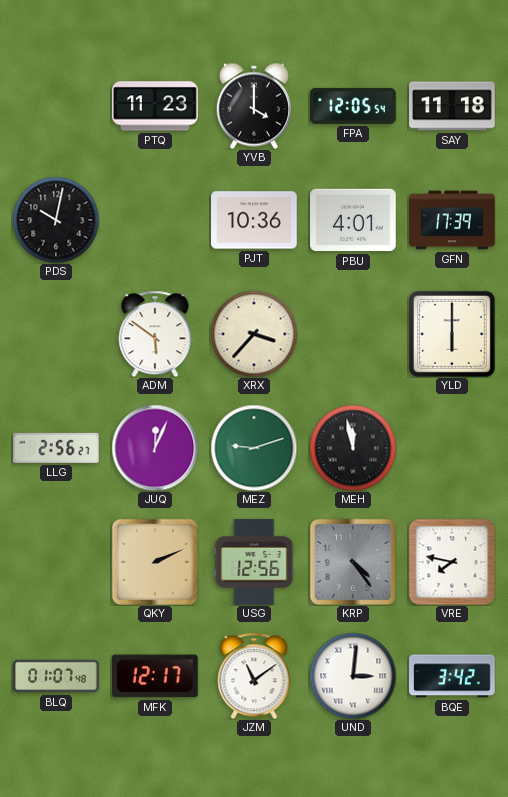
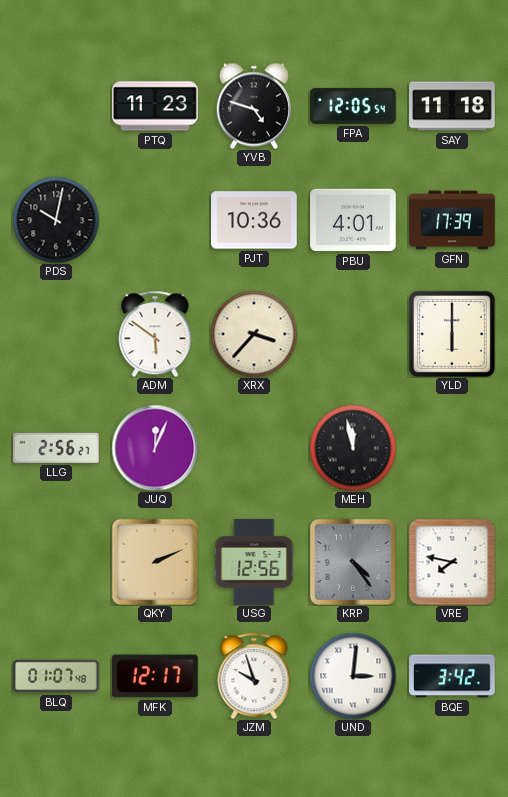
YVB: 4:00 -> 4:48
MEZ: 9:12 -> none
JZM: 11:09 -> 9:57
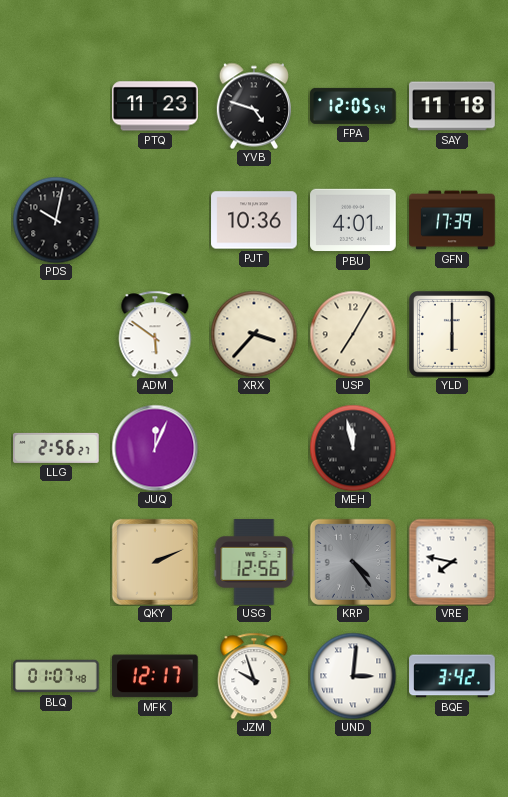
USP: none -> 7:05
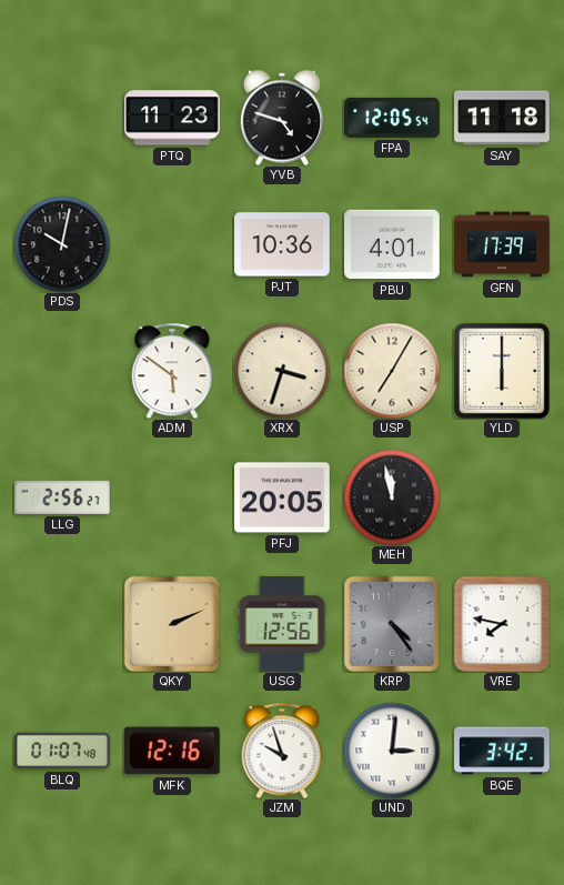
XRX: 3:37 -> 3:33
JUQ: 12:04 -> none
PFJ: none -> 20:05
MFK: 12:17 -> 12:16
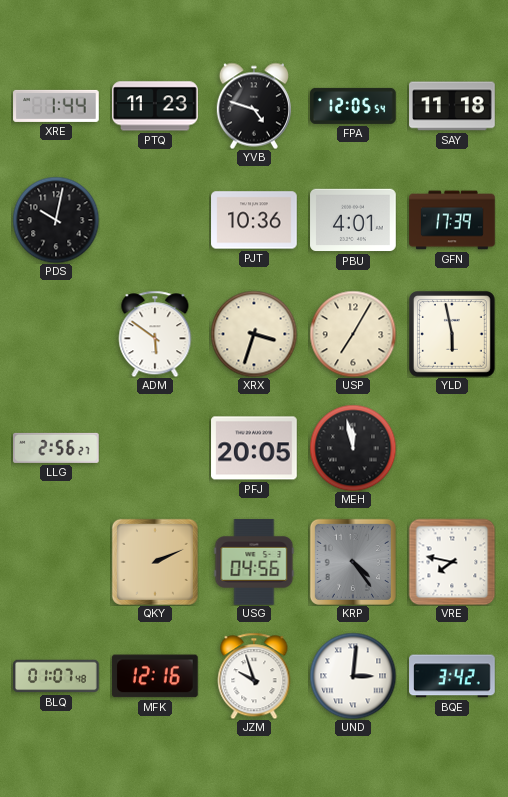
XRE: none -> 1:44
YLD: 6:00 -> 5:58
USG: 12:56 -> 04:56
